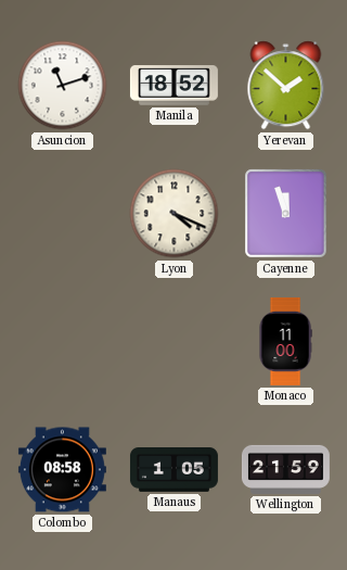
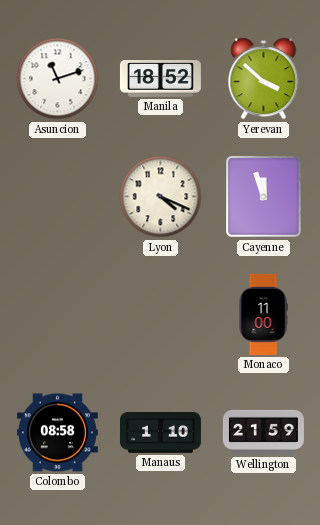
Yerevan: 1:52 -> 3:52
Manaus: 1:05 -> 1:10
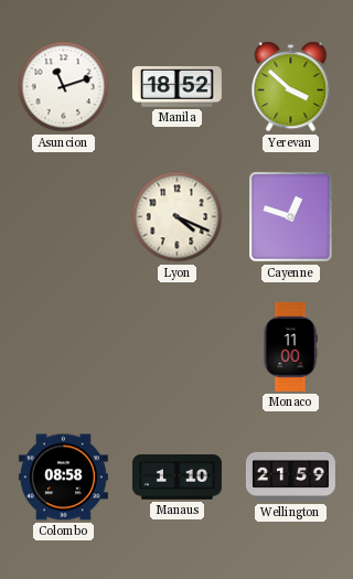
Cayenne: 11:57 -> 12:48
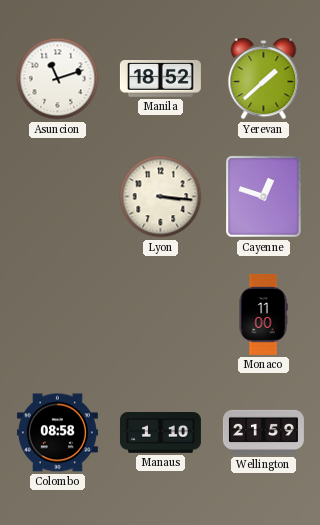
Yerevan: 3:52 -> 1:38
Lyon: 4:19 -> 3:16
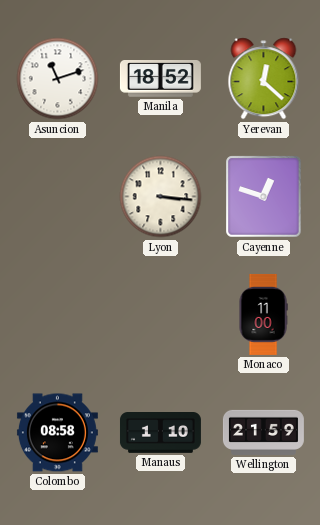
Yerevan: 1:38 -> 12:22
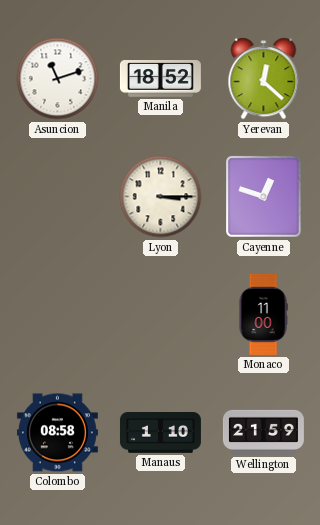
Lyon: 3:16 -> 3:15
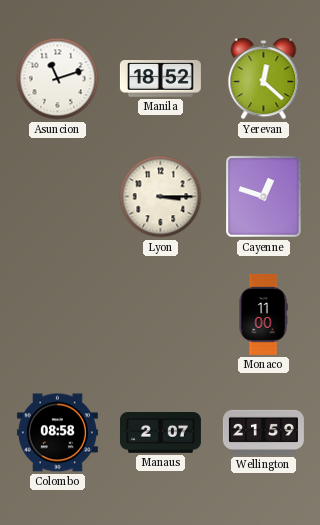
Manaus: 1:10 -> 2:07
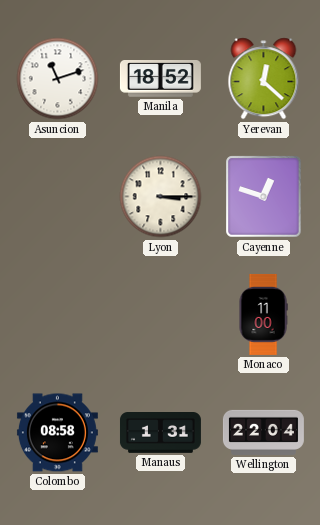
Manaus: 2:07 -> 1:31
Wellington: 21:59 -> 22:04
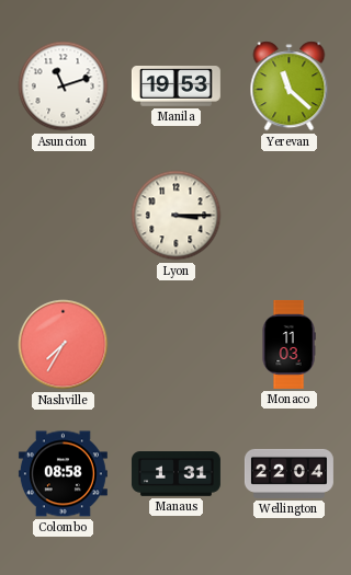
Manila: 18:52 -> 19:53
Yerevan: 12:22 -> 11:22
Cayenne: 12:48 -> none
Nashville: none -> 7:35
Monaco: 11:00 -> 11:03
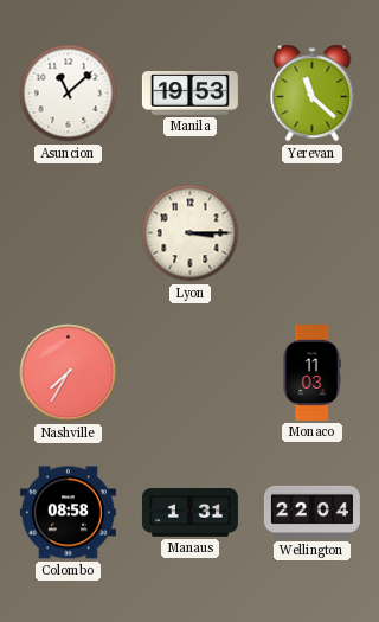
Asuncion: 11:12 -> 11:08
